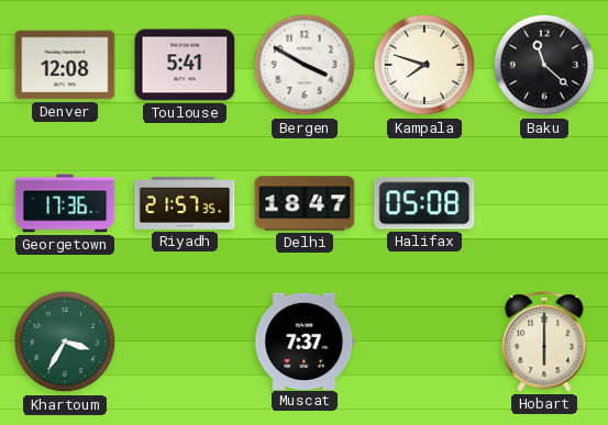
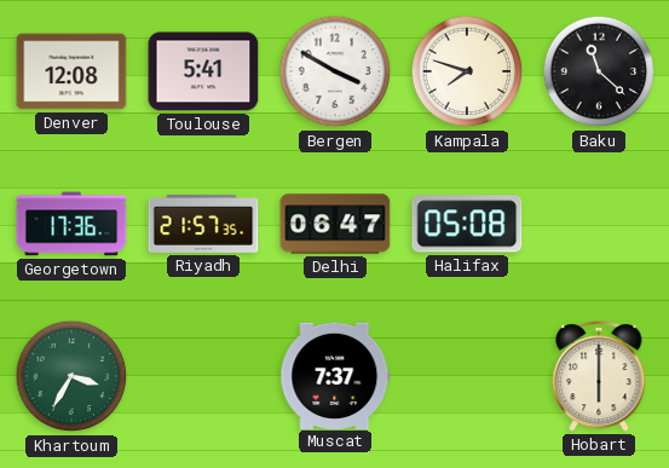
Delhi: 18:47 -> 06:47
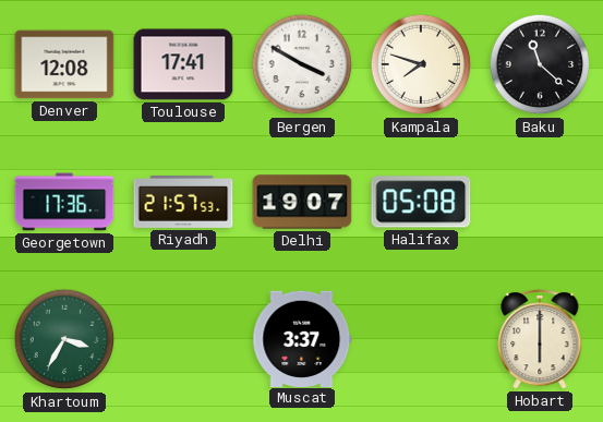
Toulouse: 5:41 -> 17:41
Riyadh: 21:57:35 -> 21:57:53
Delhi: 06:47 -> 19:07
Muscat: 7:37 -> 3:37
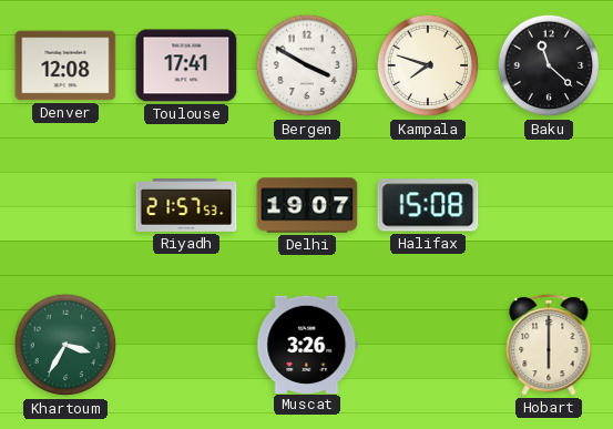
Georgetown: 17:36 -> none
Halifax: 05:08 -> 15:08
Muscat: 3:37 -> 3:26
